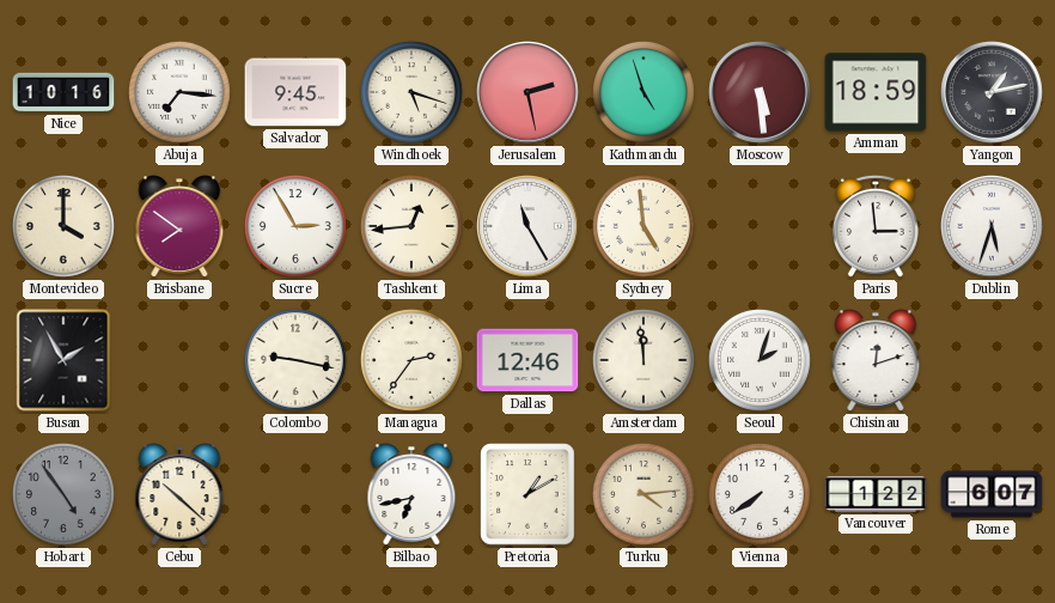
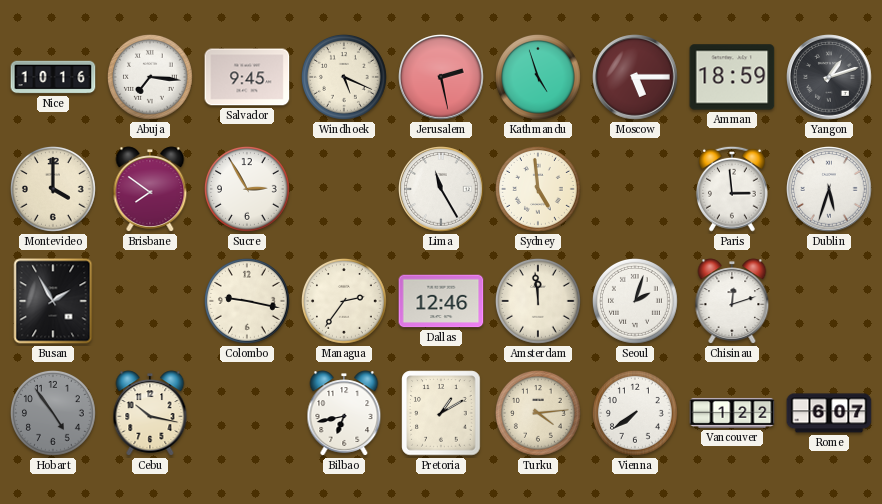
Windhoek: 5:18 -> 5:19
Moscow: 5:29 -> 5:15
Yangon: 1:13 -> 1:12
Tashkent: 12:44 -> none
Cebu: 10:22 -> 10:17
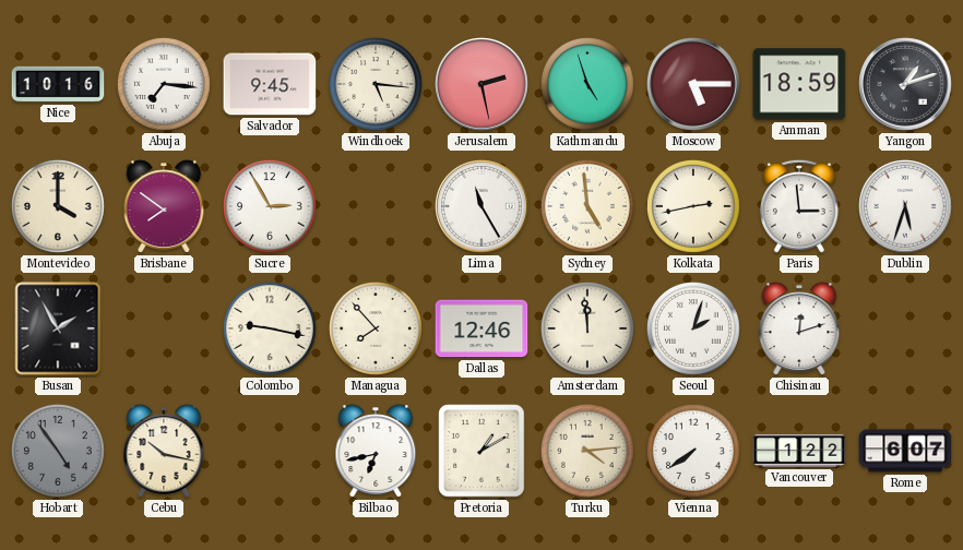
Windhoek: 5:19 -> 5:16
Kolkata: none -> 2:43
Managua: 2:36 -> 7:53
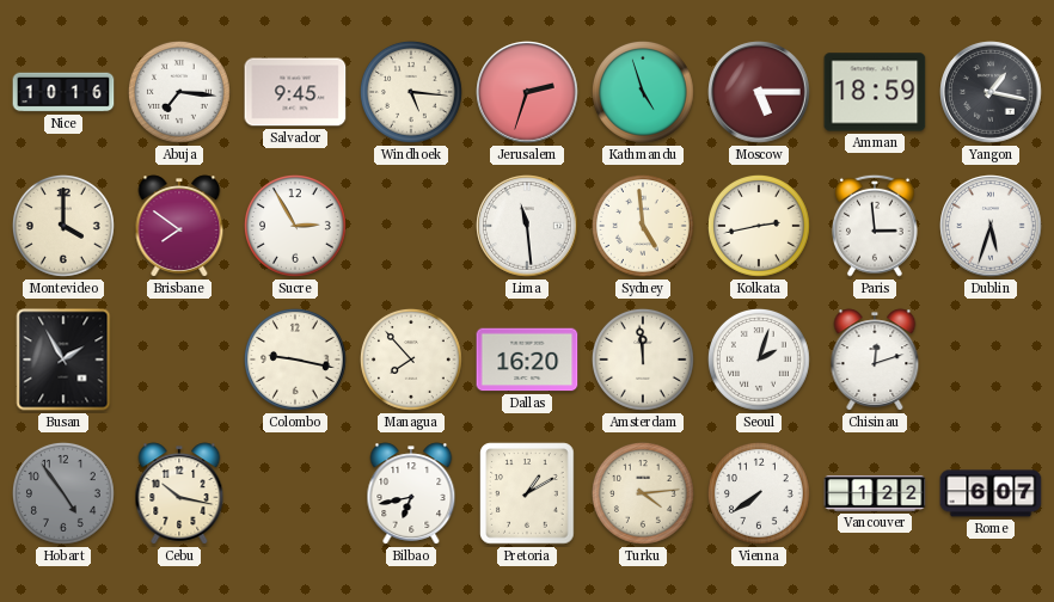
Jerusalem: 2:28 -> 2:33
Yangon: 1:12 -> 1:17
Lima: 11:25 -> 11:29
Dallas: 12:46 -> 16:20
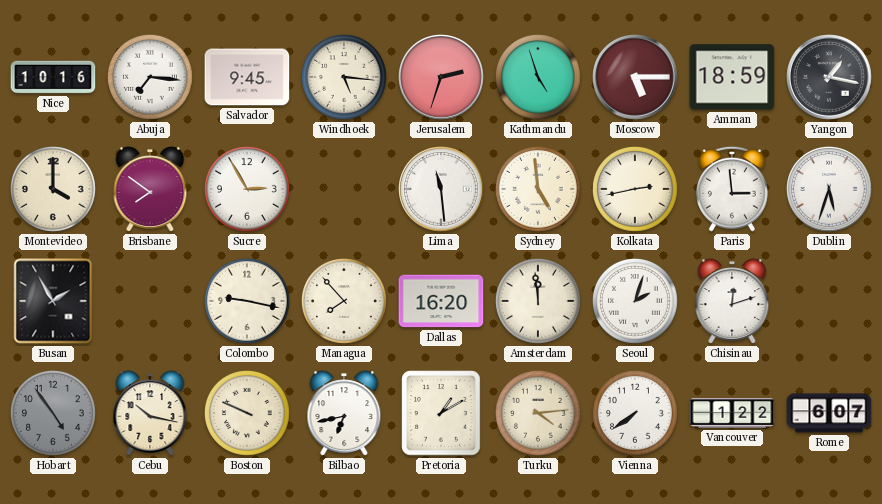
Boston: none -> 9:49
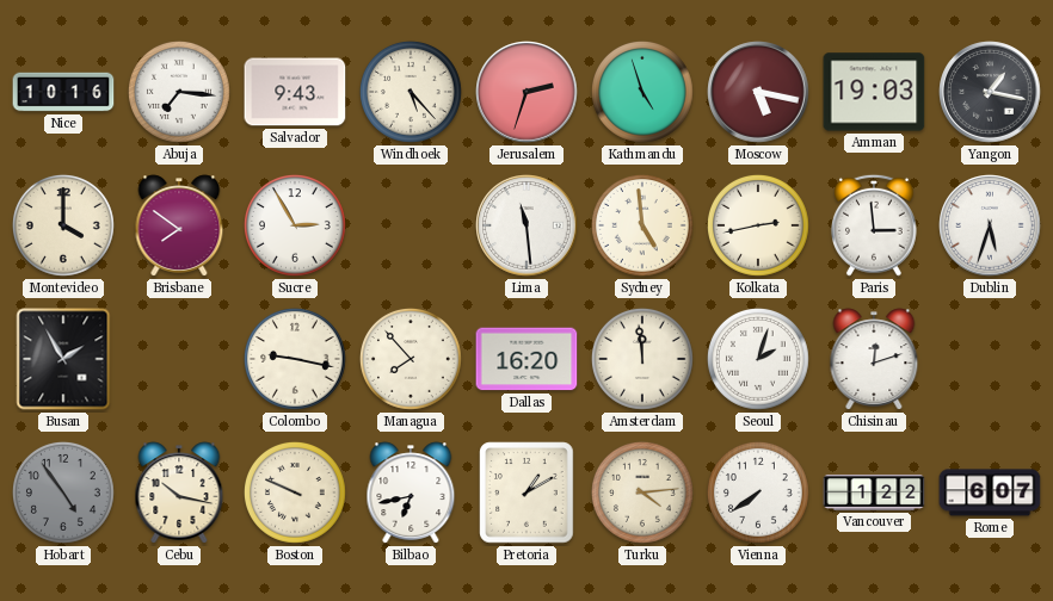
Salvador: 9:45 -> 9:43
Windhoek: 5:16 -> 5:23
Moscow: 5:15 -> 5:17
Amman: 18:59 -> 19:03
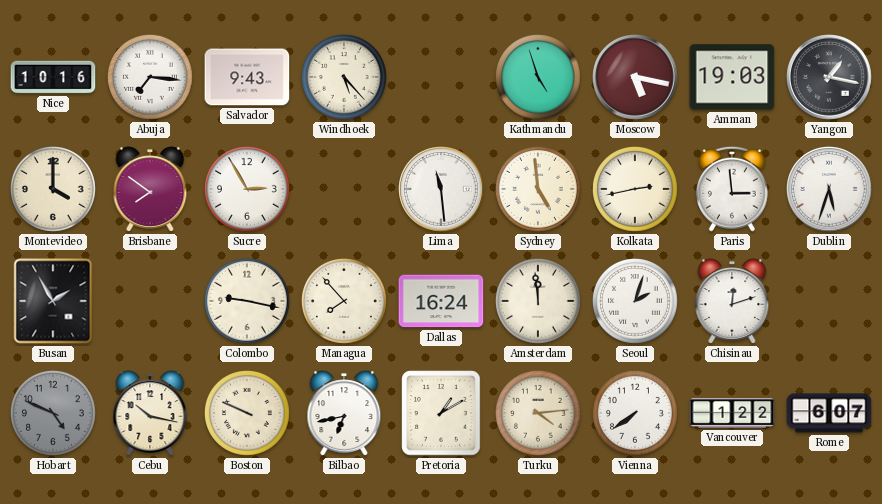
Jerusalem: 2:33 -> none
Dallas: 16:20 -> 16:24
Hobart: 4:54 -> 4:49
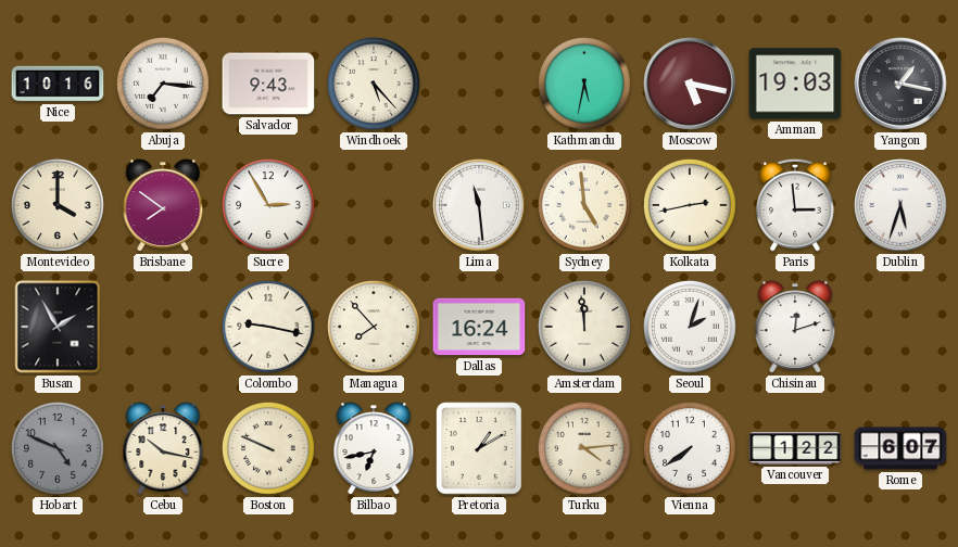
Kathmandu: 4:57 -> 5:32
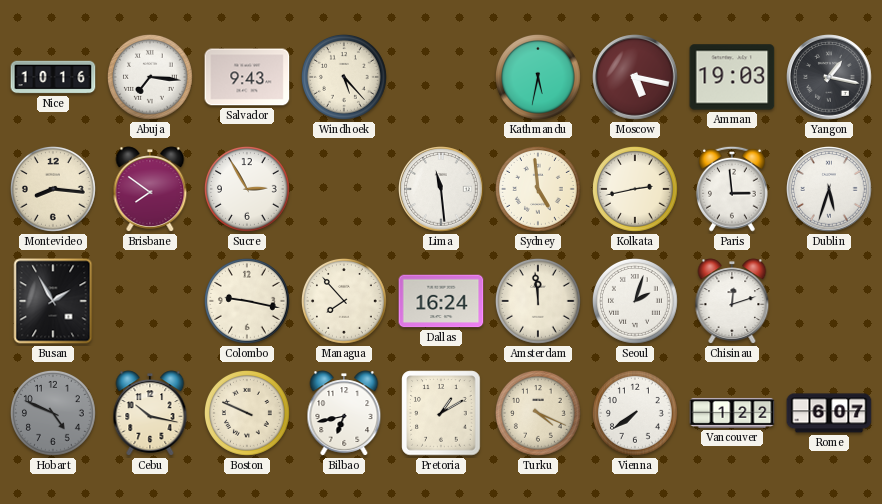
Montevideo: 4:00 -> 8:16
Turku: 4:14 -> 4:19
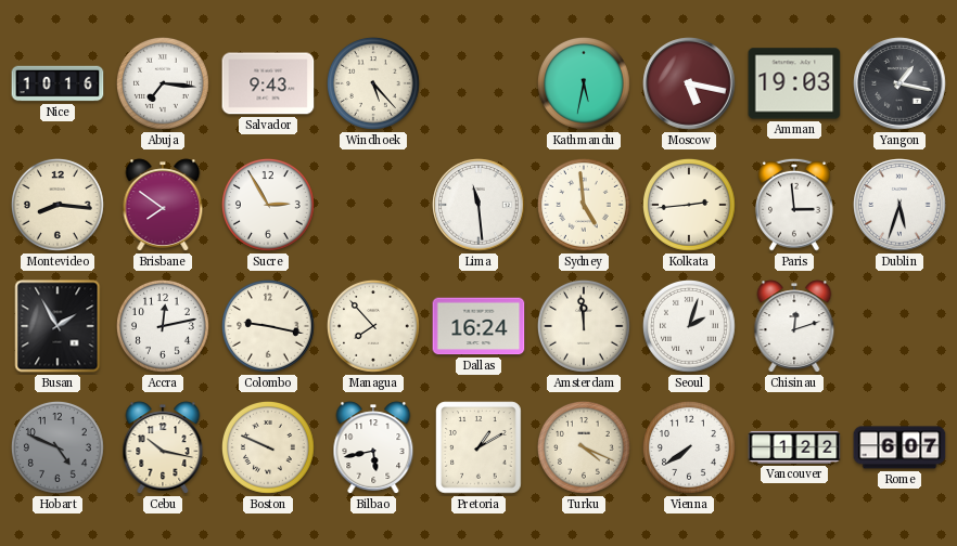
Kolkata: 2:43 -> 2:44
Accra: none -> 12:13
Bilbao: 6:43 -> 5:43
